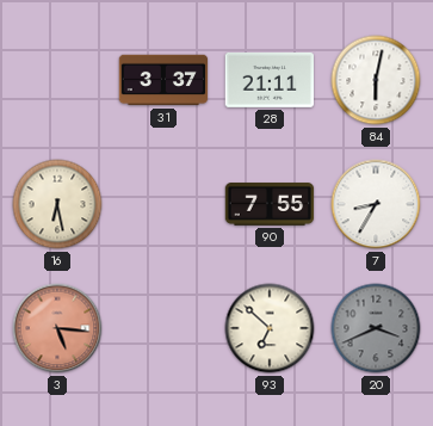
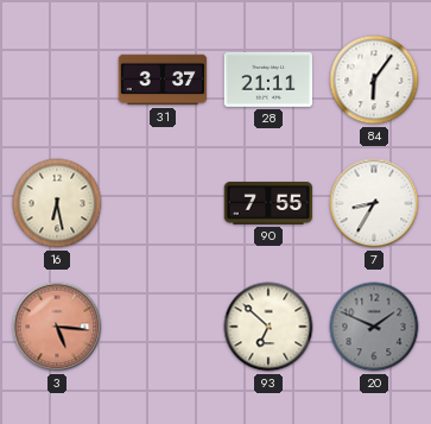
84: 6:02 -> 6:06
20: 3:41 -> 1:49
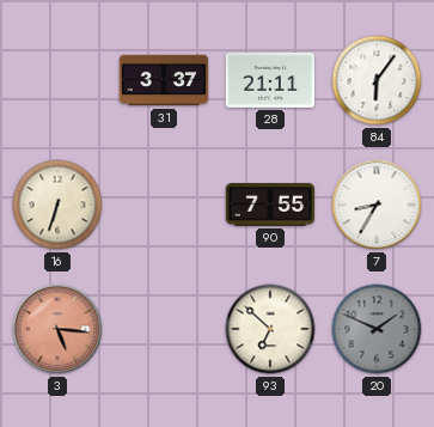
16: 6:28 -> 6:33
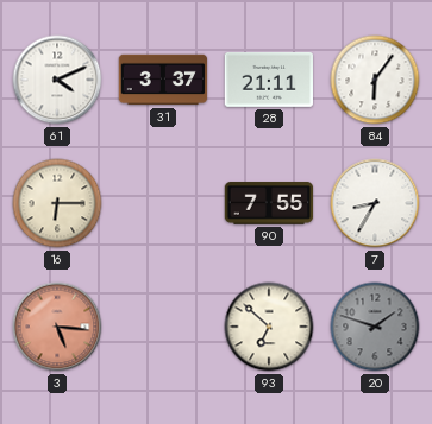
61: none -> 4:11
16: 6:33 -> 6:15
20: 1:49 -> 1:48
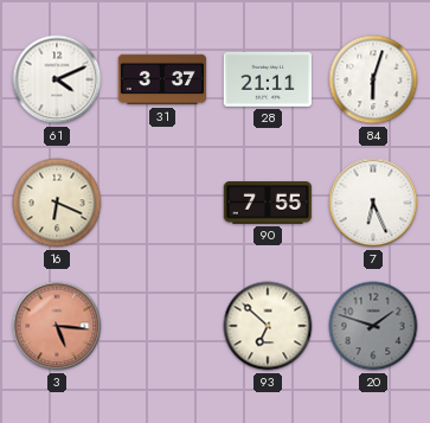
84: 6:06 -> 6:03
16: 6:15 -> 6:19
7: 8:35 -> 6:26
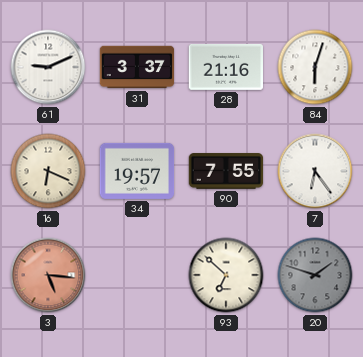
61: 4:11 -> 9:11
28: 21:11 -> 21:16
34: none -> 19:57
7: 6:26 -> 6:24
